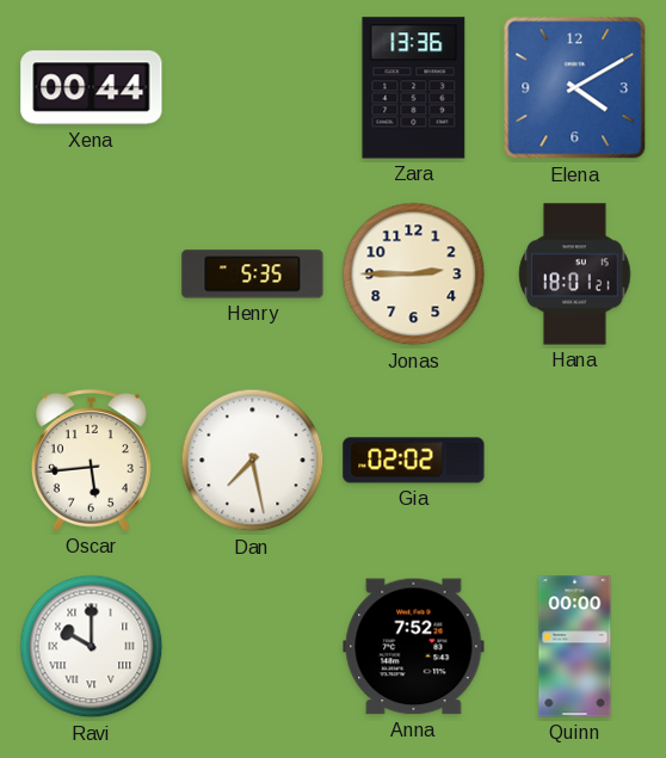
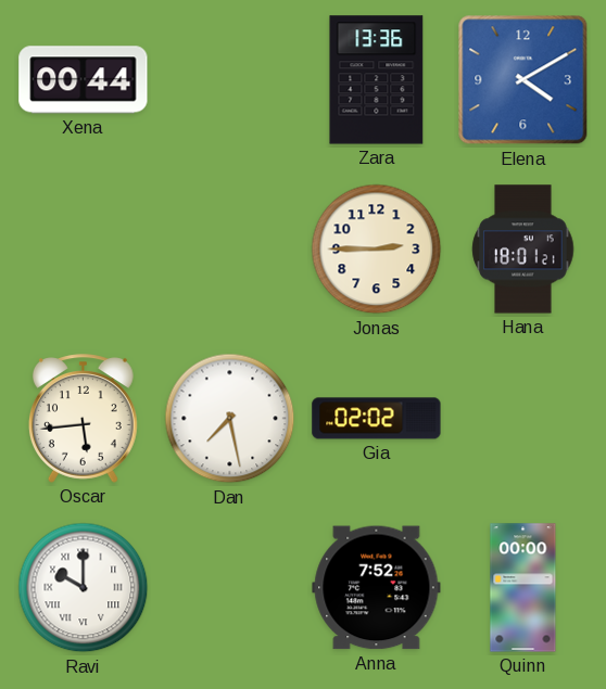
Henry: 5:35 -> none
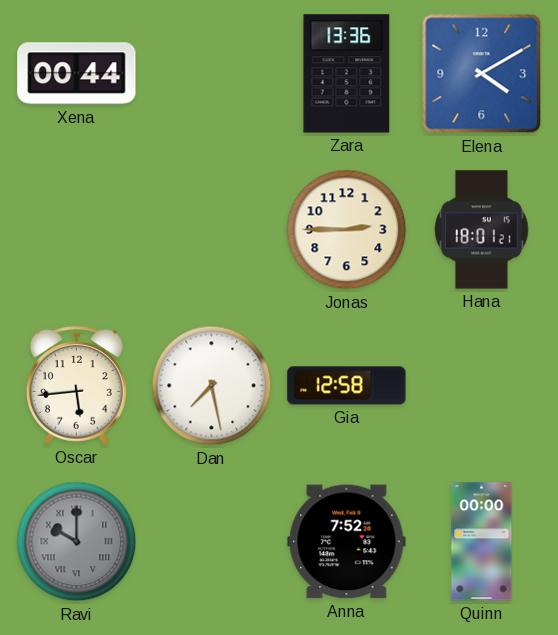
Gia: 02:02 -> 12:58
Ravi dial: white -> grey
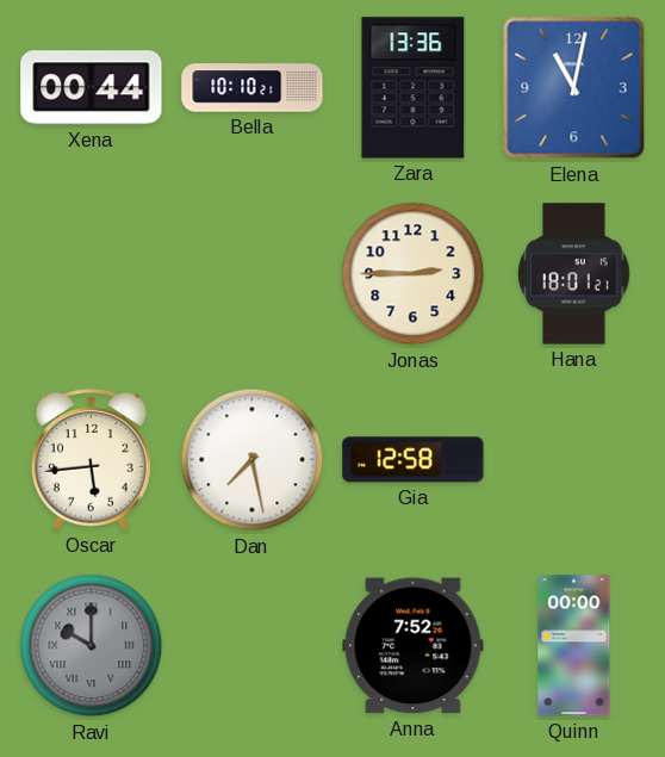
Bella: none -> 10:10
Elena: 4:10 -> 11:02
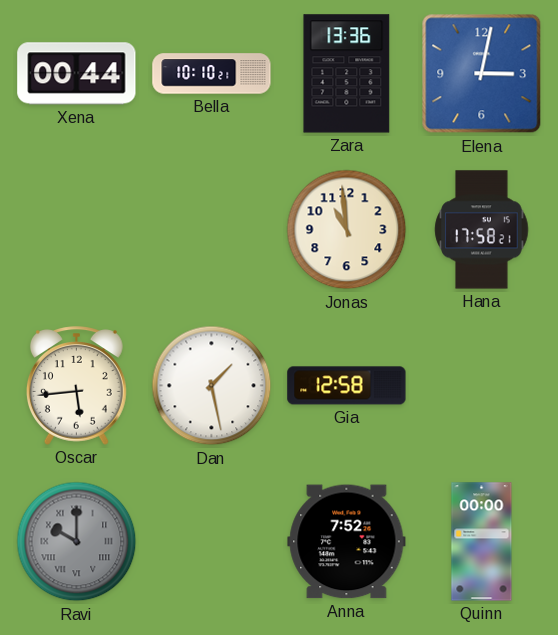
Elena: 11:02 -> 3:02
Jonas: 2:45 -> 10:59
Hana: 18:01 -> 17:58
Dan: 7:28 -> 1:28
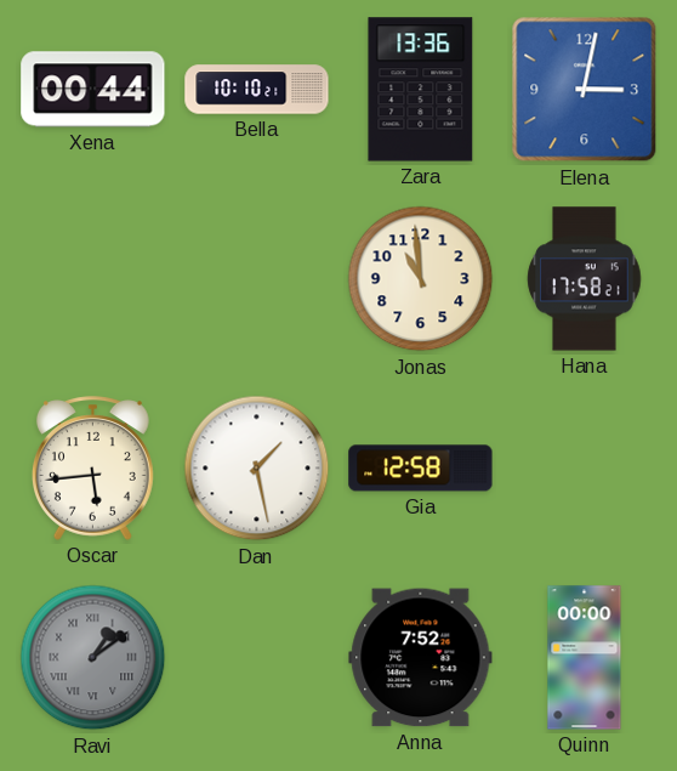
Ravi: 10:00 -> 1:09
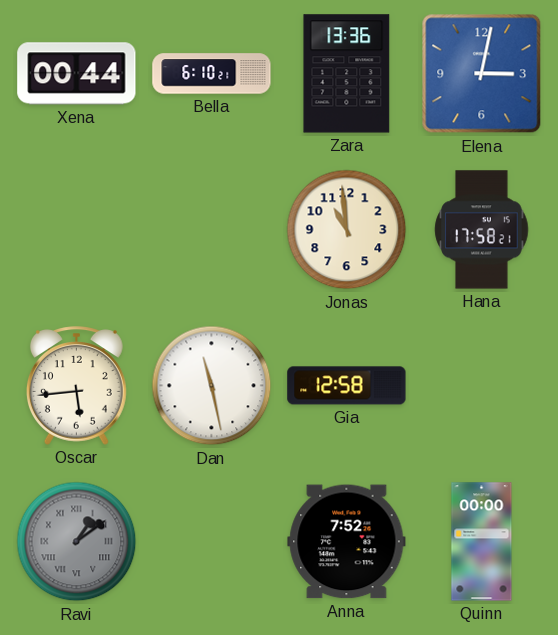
Bella: 10:10 -> 6:10
Dan: 1:28 -> 11:28
